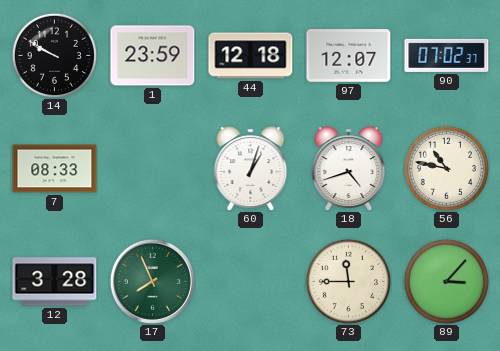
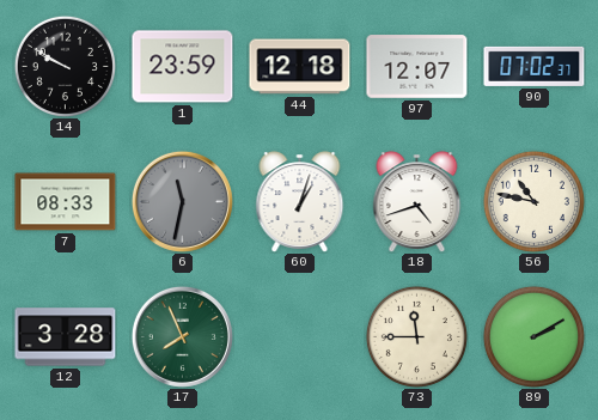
6: none -> 11:32
89: 3:07 -> 2:10
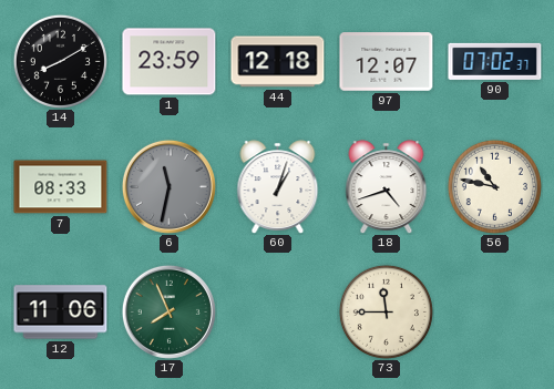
14: 9:50 -> 8:10
12: 3:28 -> 11:06
89: 2:10 -> none
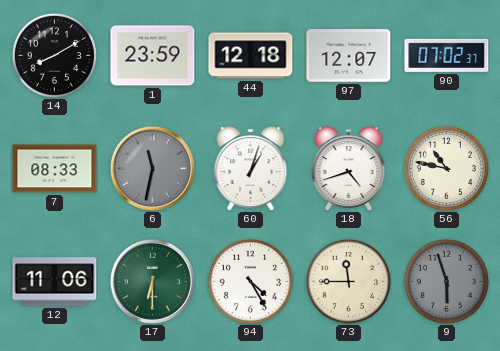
17: 7:56 -> 6:30
94: none -> 4:25
9: none -> 5:57
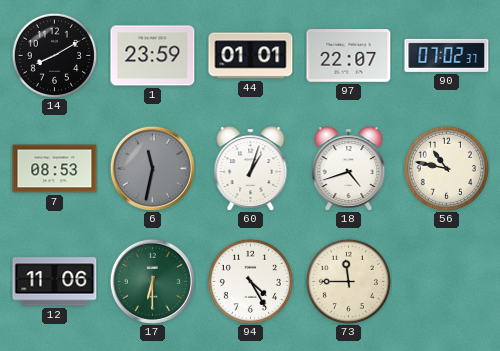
44: 12:18 -> 01:01
97: 12:07 -> 22:07
7: 08:33 -> 08:53
9: 5:57 -> none
